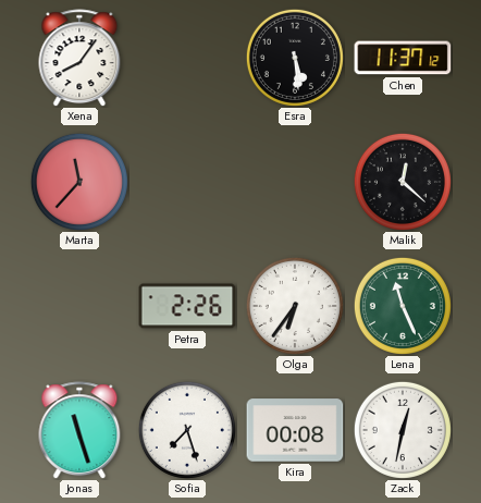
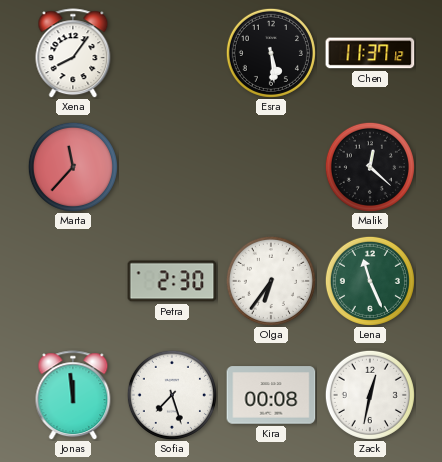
Petra: 2:26 -> 2:30
Jonas: 11:27 -> 11:59
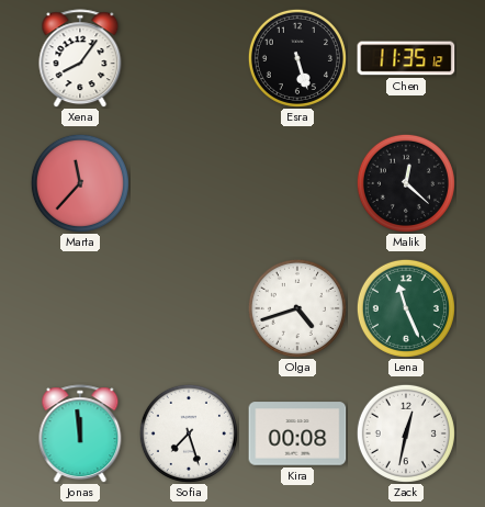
Esra: 5:29 -> 5:27
Chen: 11:37 -> 11:35
Petra: 2:30 -> none
Olga: 6:36 -> 4:42
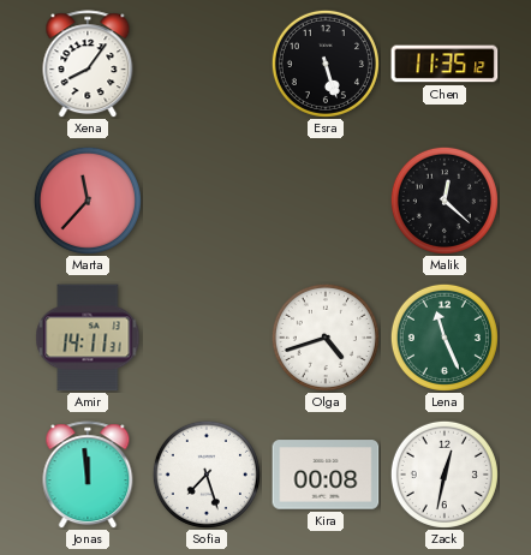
Amir: none -> 14:11
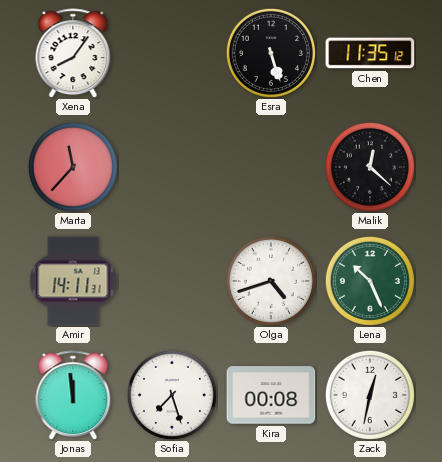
Lena: 11:26 -> 10:26
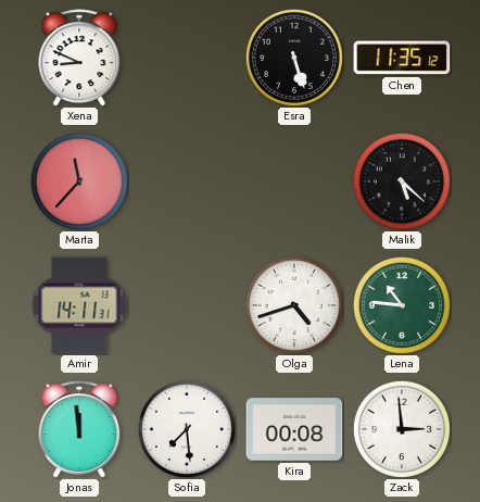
Xena: 8:06 -> 8:49
Malik: 12:22 -> 5:22
Lena: 10:26 -> 10:46
Sofia: 7:27 -> 7:29
Zack: 12:32 -> 2:59
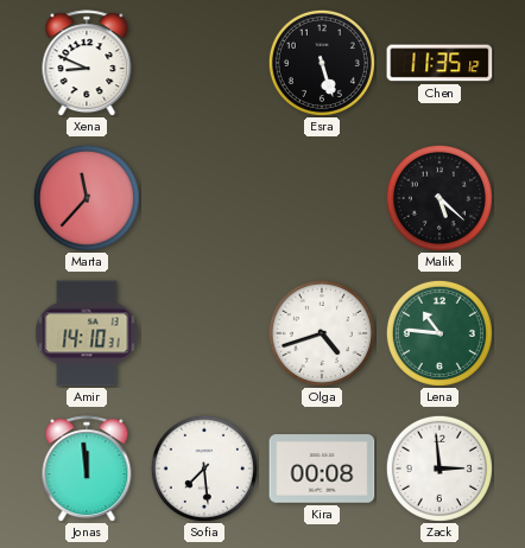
Amir: 14:11 -> 14:10
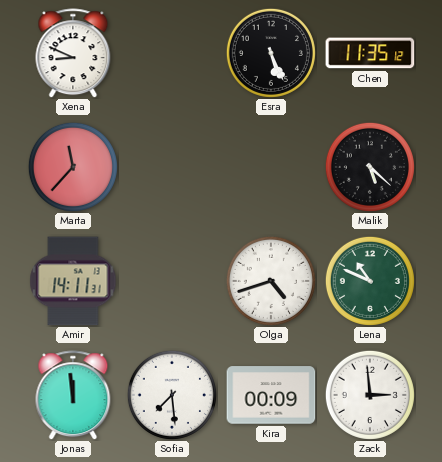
Esra: 5:27 -> 5:26
Amir: 14:10 -> 14:11
Lena: 10:46 -> 10:49
Kira: 00:08 -> 00:09
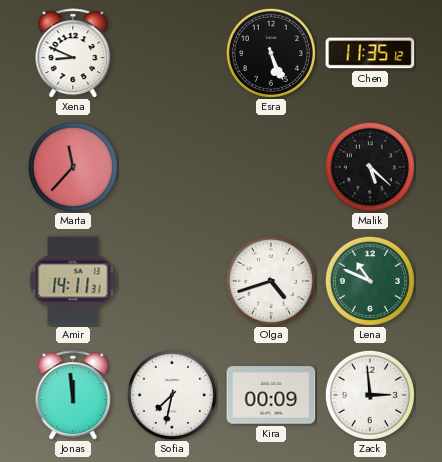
Sofia: 7:29 -> 7:32
